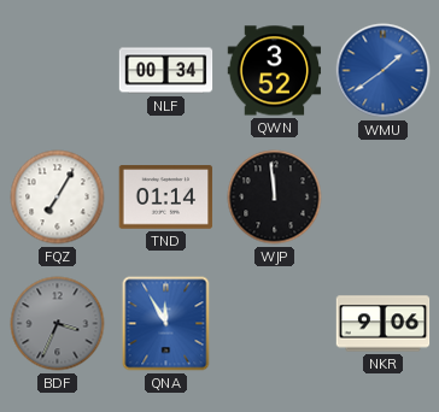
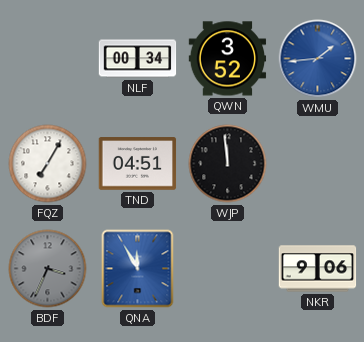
WMU: 1:39 -> 1:44
TND: 01:14 -> 04:51
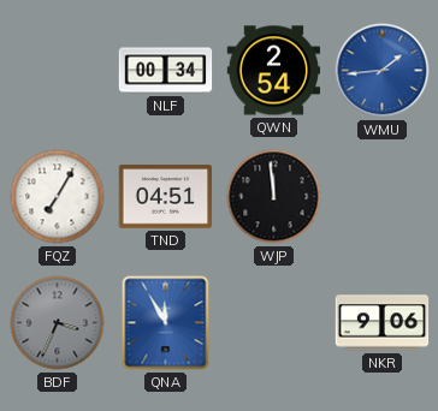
QWN: 3:52 -> 2:54
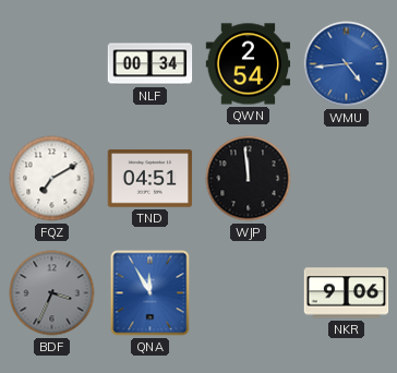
WMU: 1:44 -> 4:44
FQZ: 7:05 -> 7:10
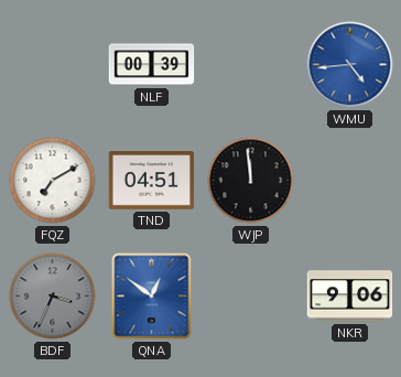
NLF: 00:34 -> 00:39
QWN: 2:54 -> none
QNA: 11:55 -> 12:51
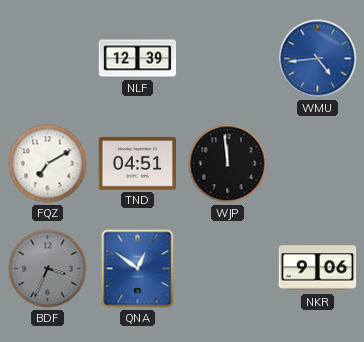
NLF: 00:39 -> 12:39
